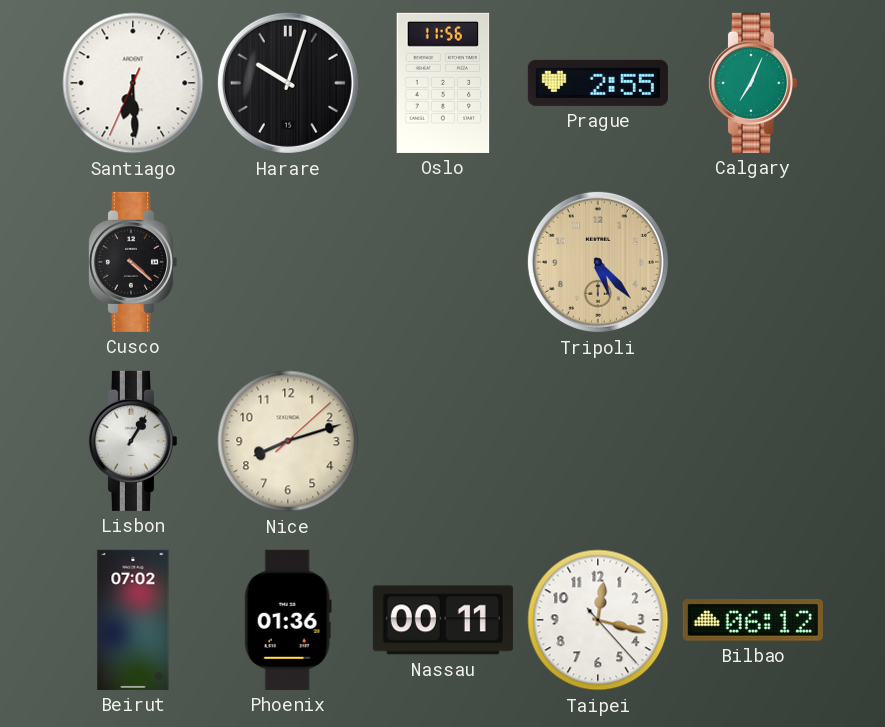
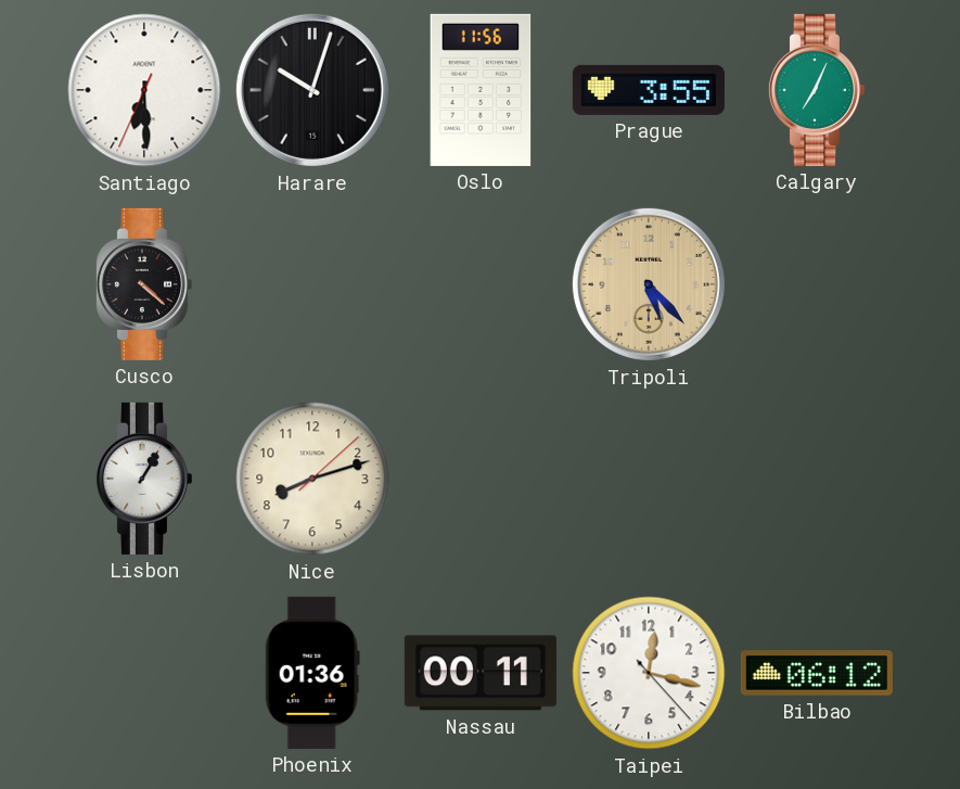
Prague: 2:55 -> 3:55
Beirut: 07:02 -> none
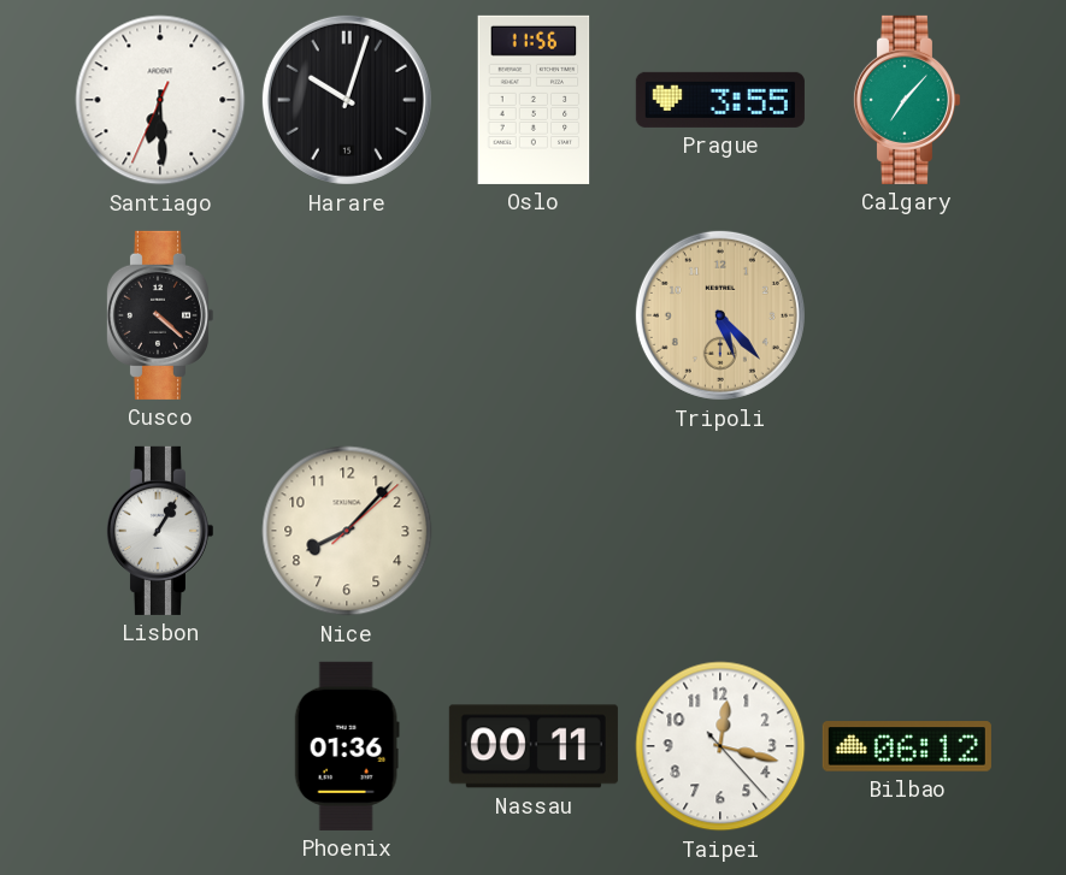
Calgary: 7:04 -> 7:07
Nice: 8:12 -> 8:07
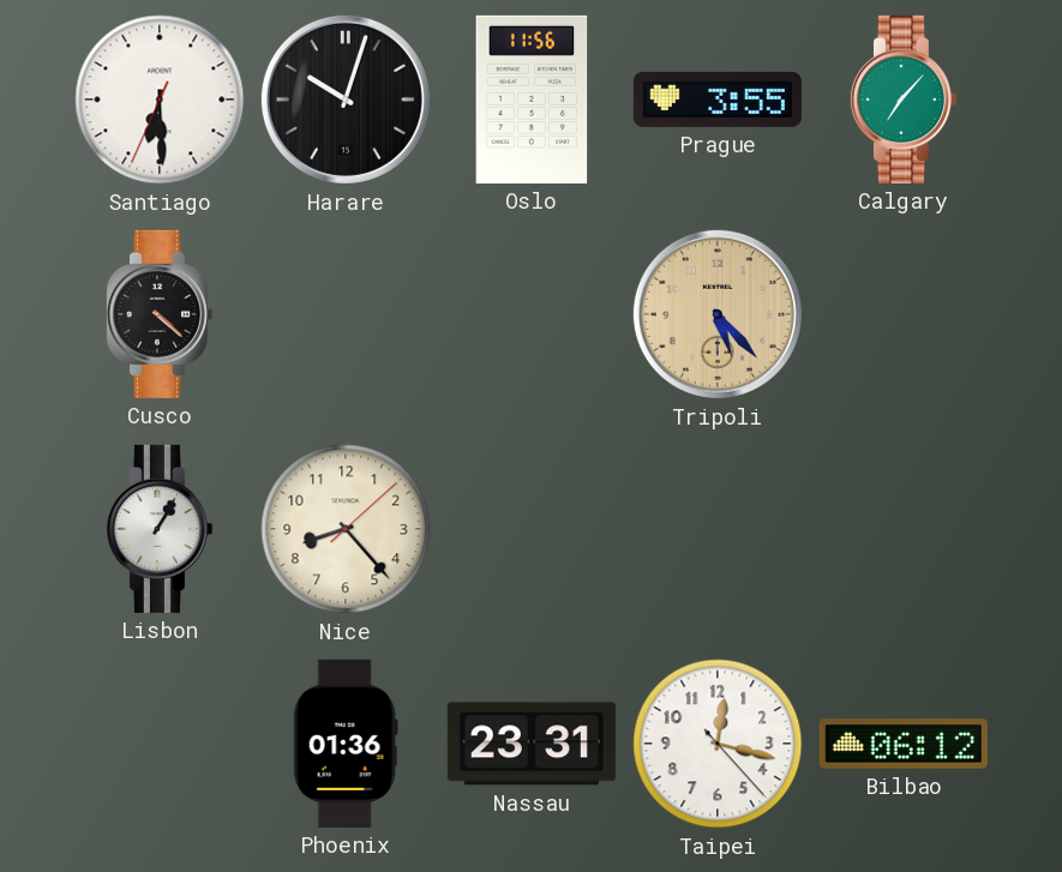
Nice: 8:07 -> 8:23
Nassau: 00:11 -> 23:31
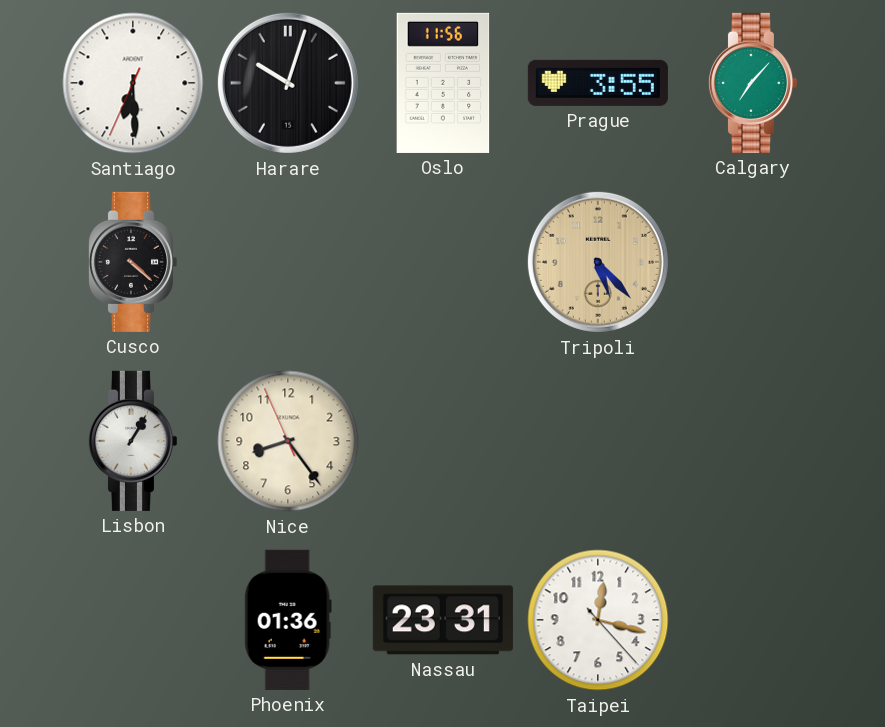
Nice: 8:23:08 -> 8:23:56
Bilbao: 06:12 -> none
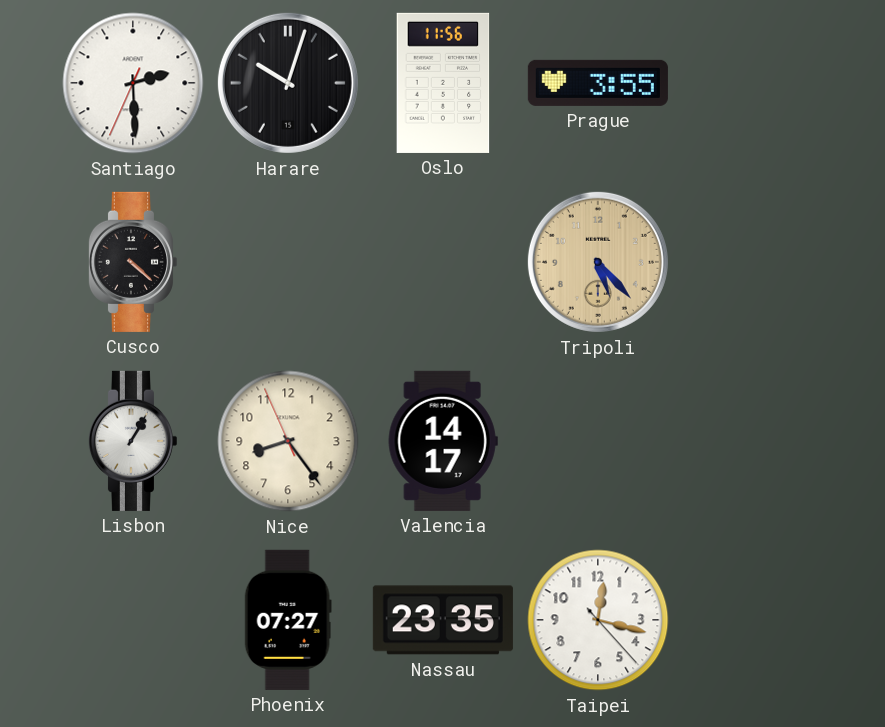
Santiago: 6:29 -> 2:29
Calgary: 7:07 -> none
Valencia: none -> 14:17
Phoenix: 01:36 -> 07:27
Nassau: 23:31 -> 23:35
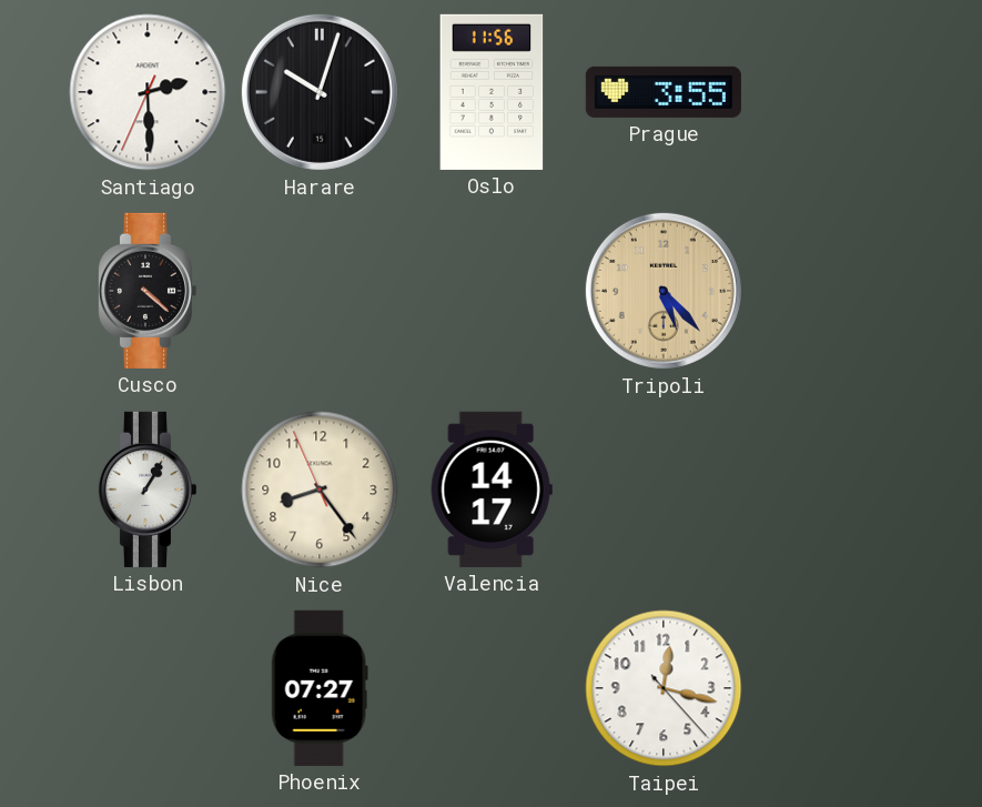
Nassau: 23:35 -> none
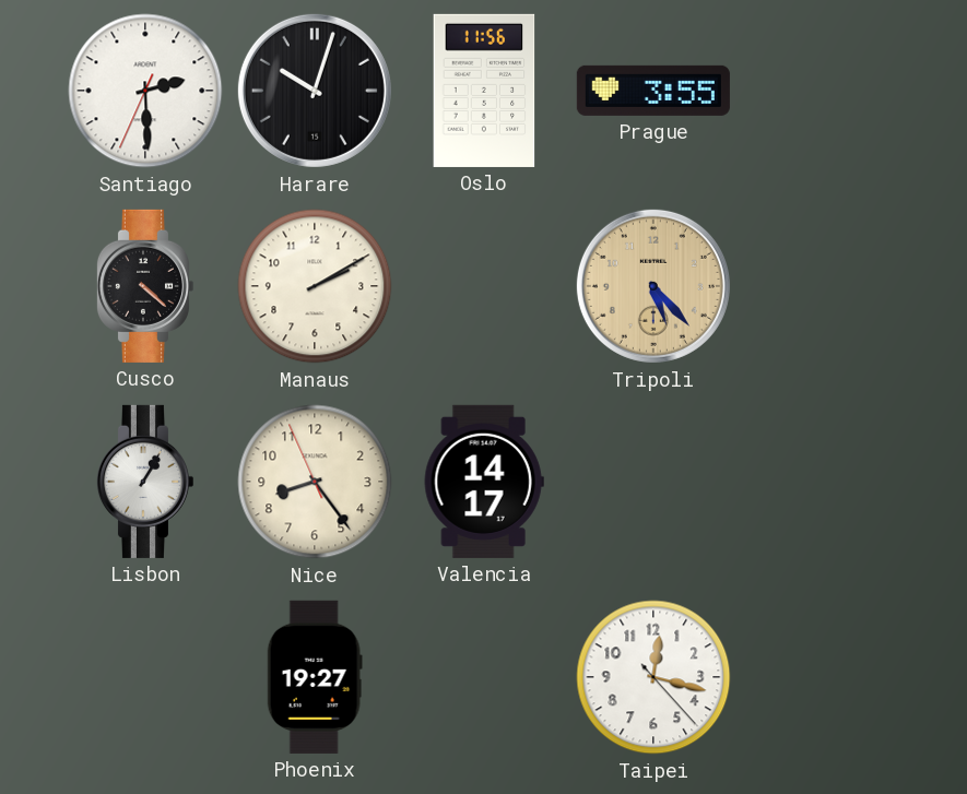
Manaus: none -> 2:10
Phoenix: 07:27 -> 19:27
